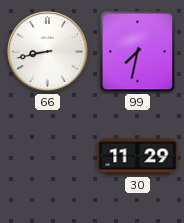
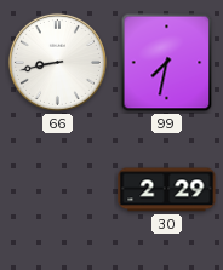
30: 11:29 -> 2:29
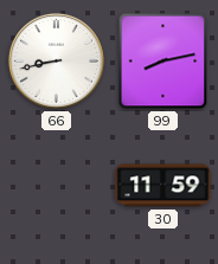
99: 7:32 -> 8:13
30: 2:29 -> 11:59
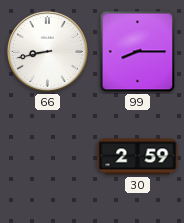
99: 8:13 -> 8:15
30: 11:59 -> 2:59
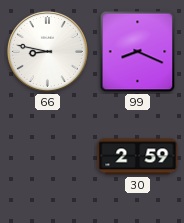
66: 8:43 -> 8:47
99: 8:15 -> 8:19
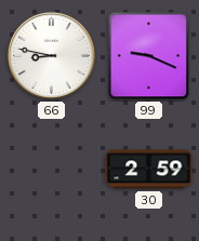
99: 8:19 -> 9:19
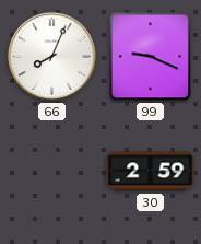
66: 8:47 -> 8:04
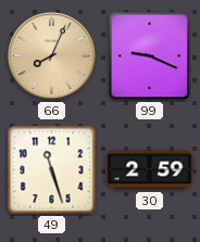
66 dial: white -> champagne
49: none -> 11:27
